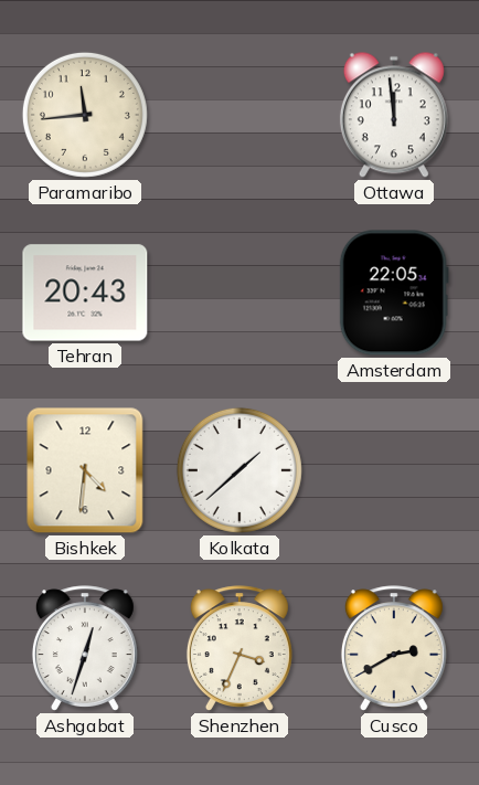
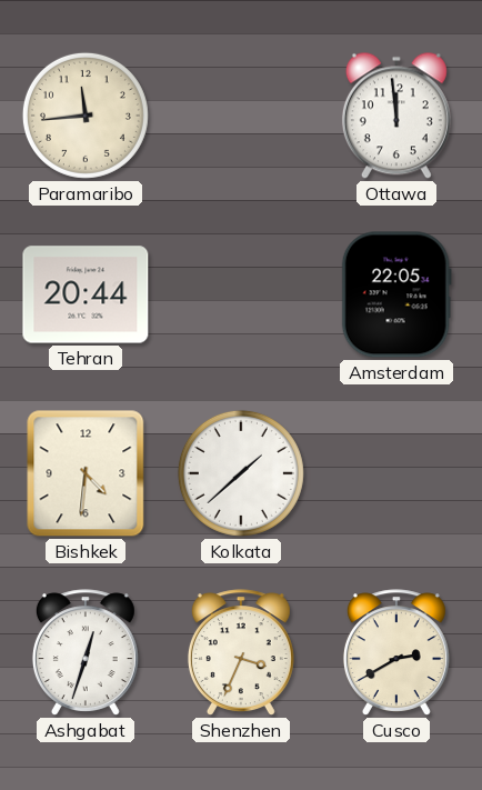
Tehran: 20:43 -> 20:44
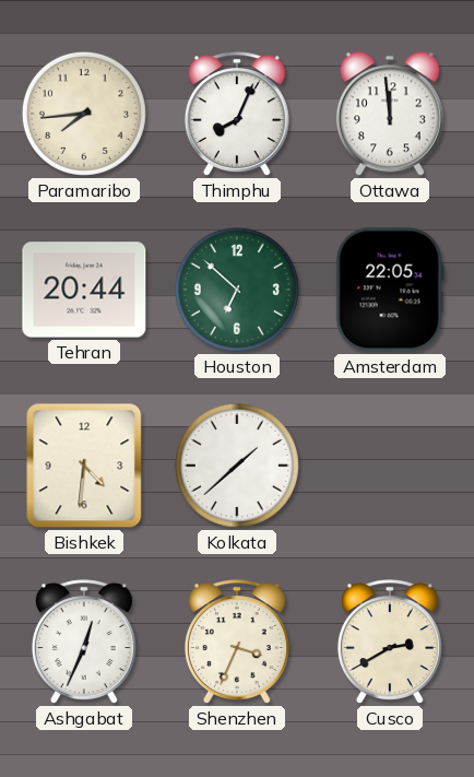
Paramaribo: 11:44 -> 7:44
Thimphu: none -> 8:04
Houston: none -> 6:52
Ashgabat: 12:33 -> 12:34
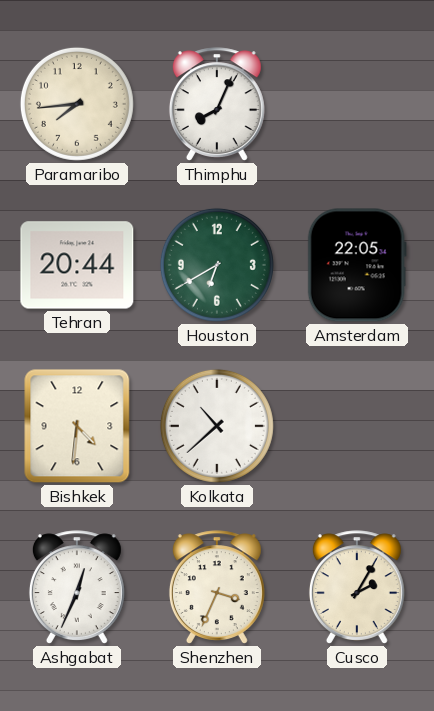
Ottawa: 11:59 -> none
Houston: 6:52 -> 6:40
Kolkata: 1:38 -> 10:38
Cusco: 2:40 -> 2:05
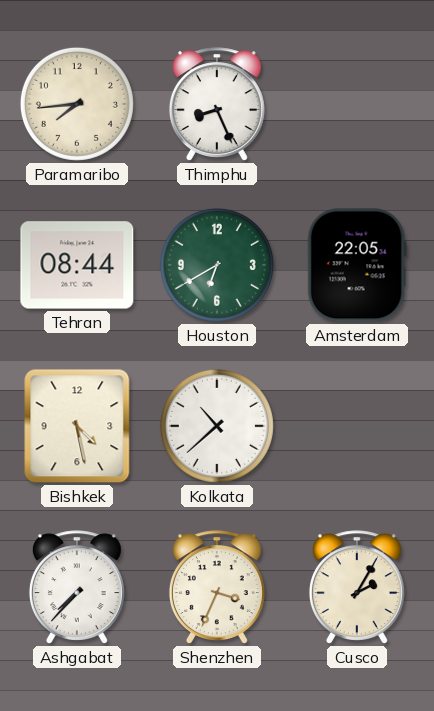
Thimphu: 8:04 -> 8:26
Tehran: 20:44 -> 08:44
Bishkek: 4:31 -> 4:28
Ashgabat: 12:34 -> 7:37
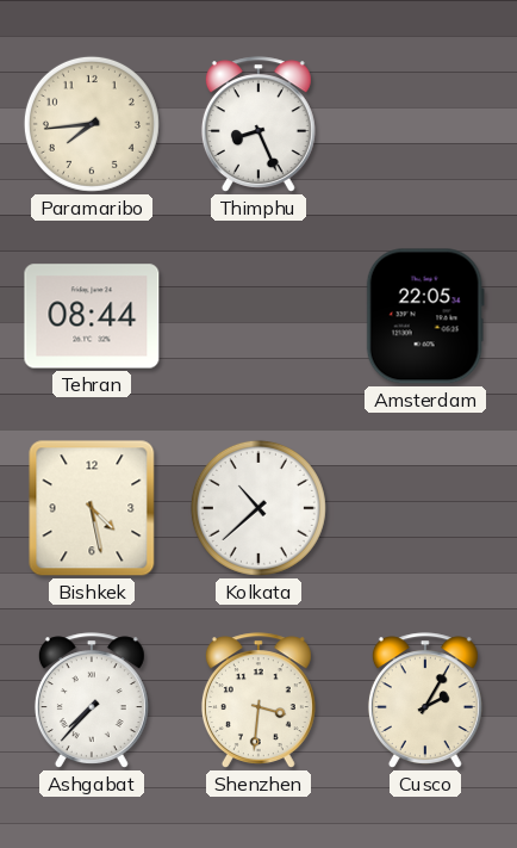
Houston: 6:40 -> none
Shenzhen: 3:34 -> 3:31
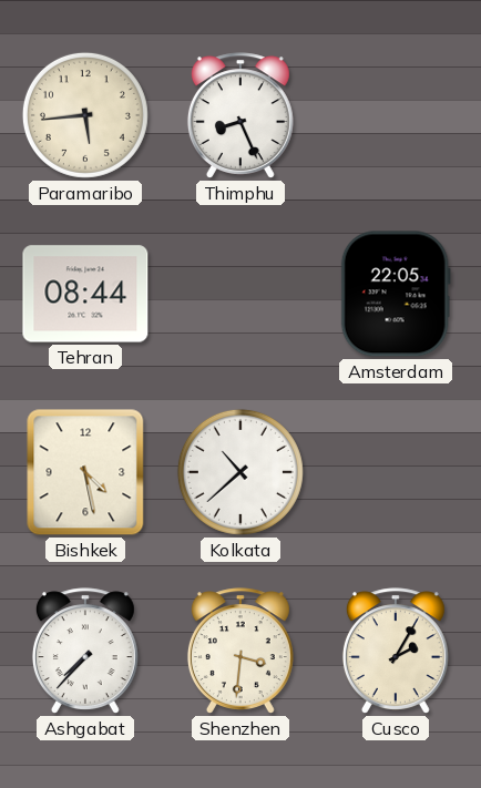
Paramaribo: 7:44 -> 5:44
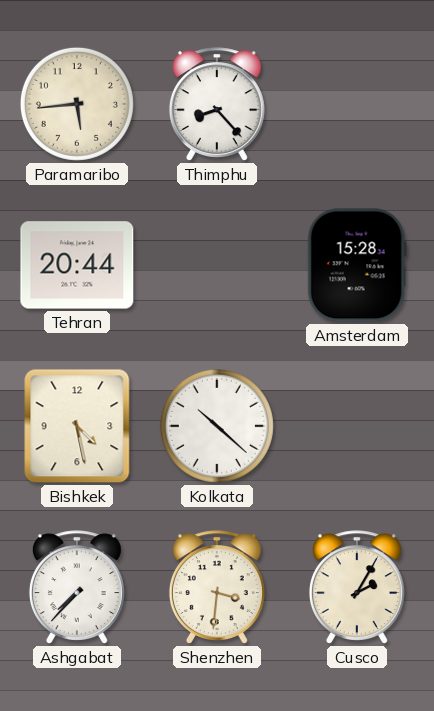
Thimphu: 8:26 -> 8:23
Tehran: 08:44 -> 20:44
Amsterdam: 22:05 -> 15:28
Kolkata: 10:38 -> 10:22
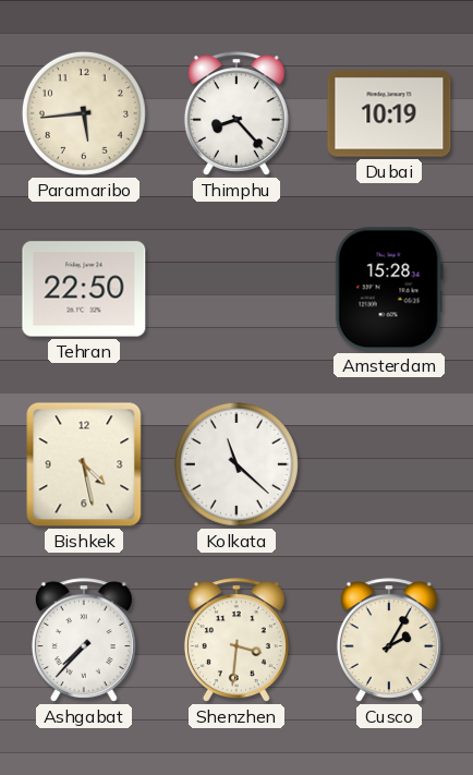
Dubai: none -> 10:19
Tehran: 20:44 -> 22:50
Kolkata: 10:22 -> 11:22
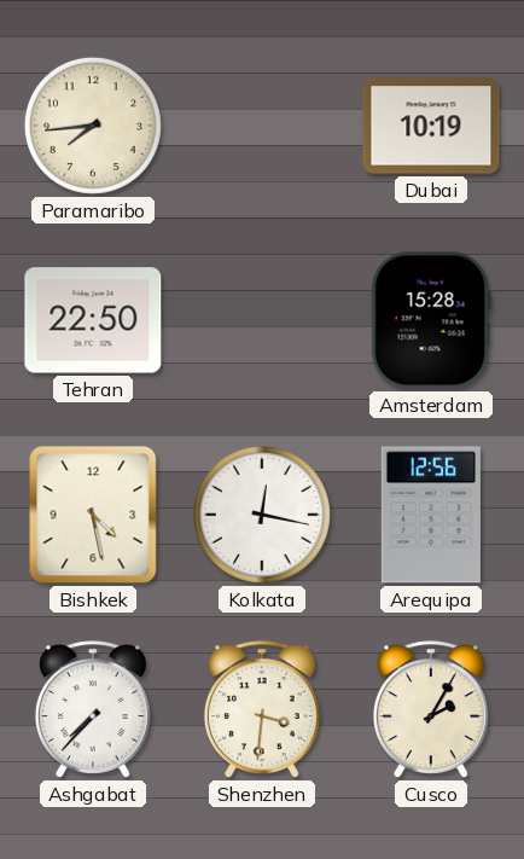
Paramaribo: 5:44 -> 7:44
Thimphu: 8:23 -> none
Kolkata: 11:22 -> 12:17
Arequipa: none -> 12:56
